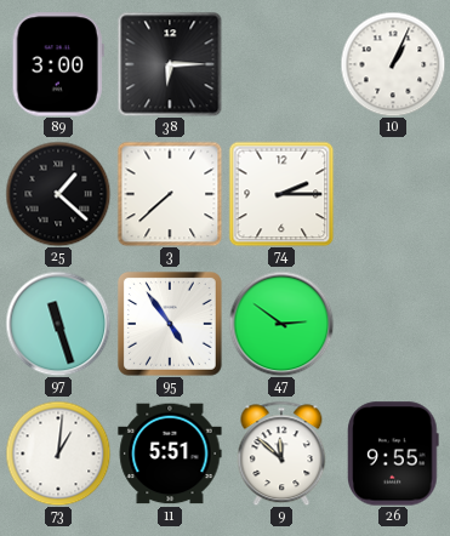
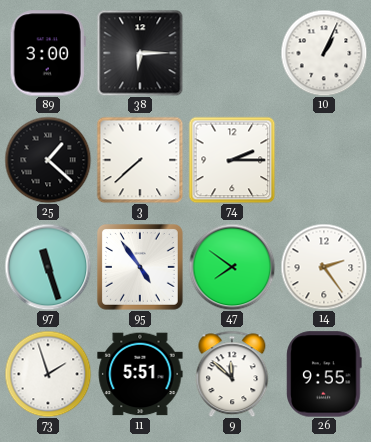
47: 2:51 -> 7:51
14: none -> 2:24
73: 1:01 -> 1:57
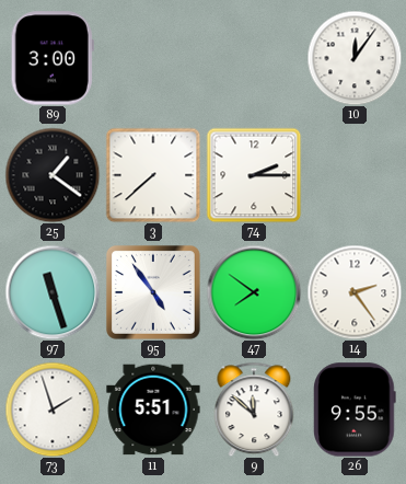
38: 6:15 -> none
10: 1:04 -> 12:06
25: 1:22 -> 1:21
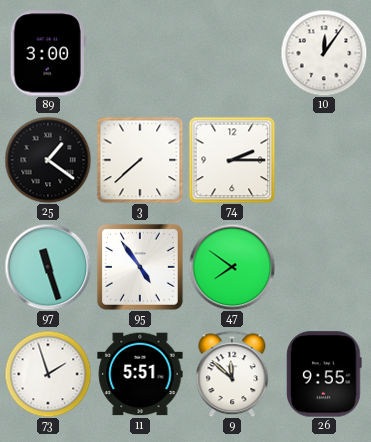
14: 2:24 -> none
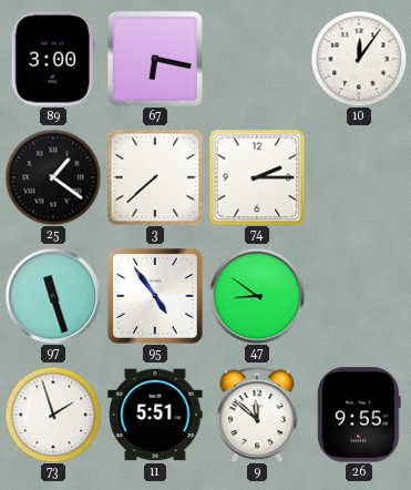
67: none -> 6:17
47: 7:51 -> 8:51
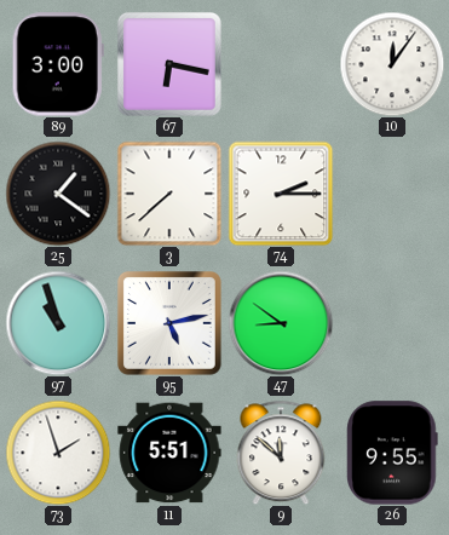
97: 11:27 -> 10:57
95: 4:54 -> 5:13
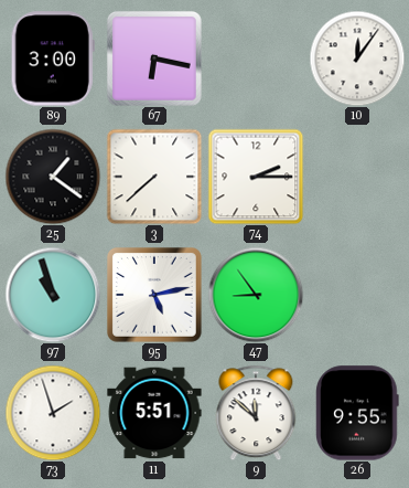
47: 8:51 -> 8:54
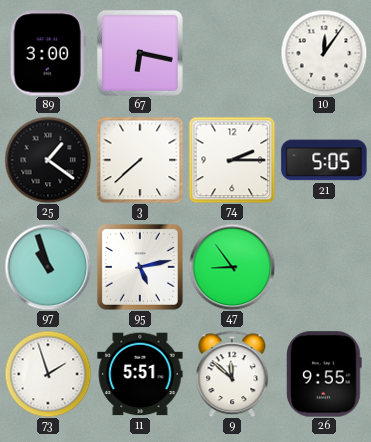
21: none -> 5:05
